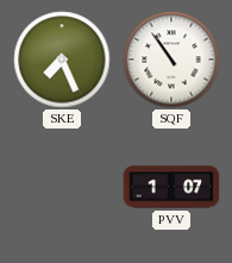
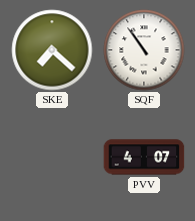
SKE: 7:26 -> 7:22
PVV: 1:07 -> 4:07
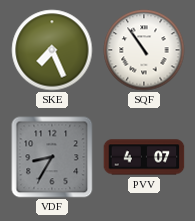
SKE: 7:22 -> 7:26
VDF: none -> 8:35
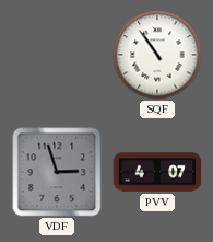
SKE: 7:26 -> none
VDF: 8:35 -> 2:57
